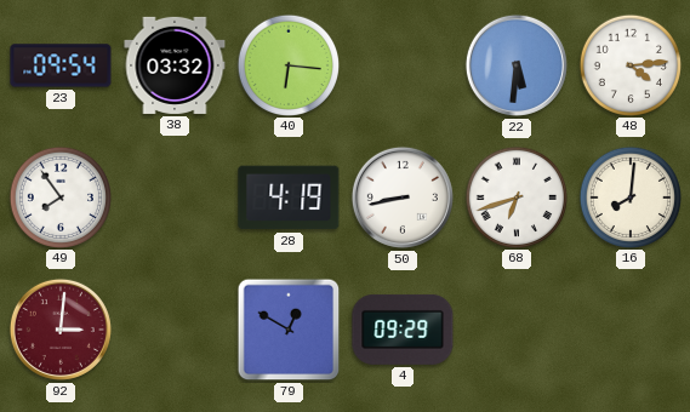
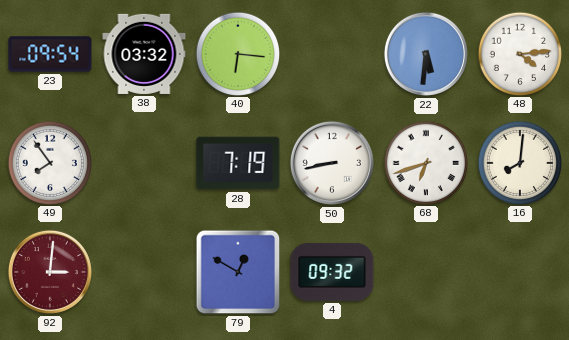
28: 4:19 -> 7:19
4: 09:29 -> 09:32
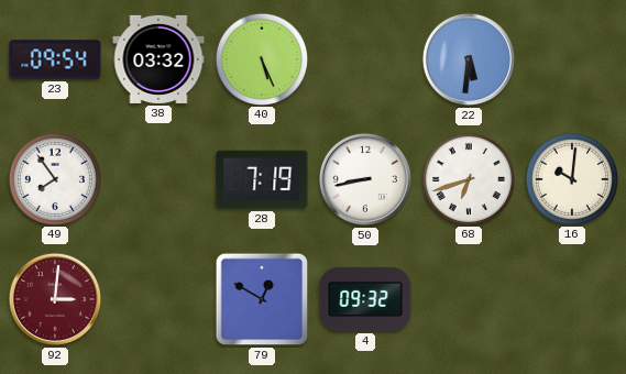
40: 6:16 -> 5:26
48: 4:14 -> none
16: 8:01 -> 10:01
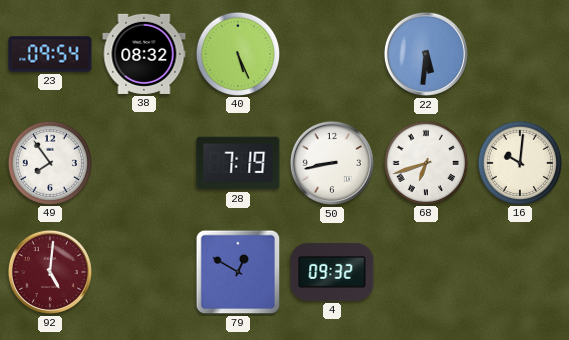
38: 03:32 -> 08:32
92: 3:01 -> 5:01
